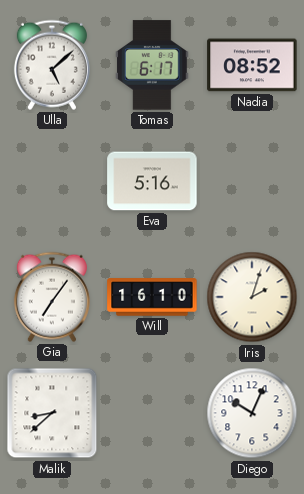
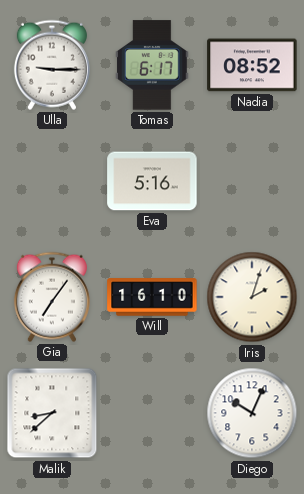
Ulla: 5:08 -> 9:15
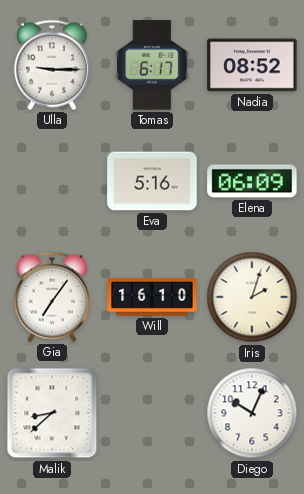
Elena: none -> 06:09
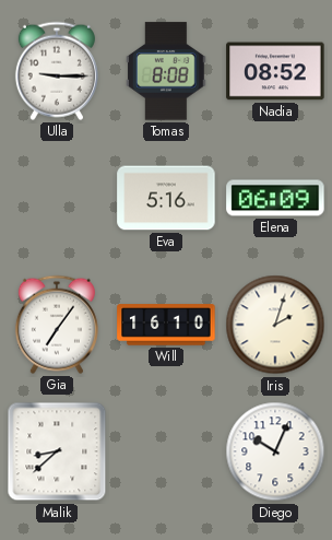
Tomas: 6:17 -> 8:08
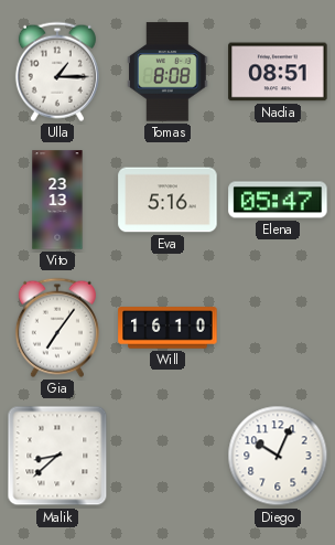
Ulla: 9:15 -> 1:15
Nadia: 08:52 -> 08:51
Vito: none -> 23:13
Elena: 06:09 -> 05:47
Iris: 2:03 -> none
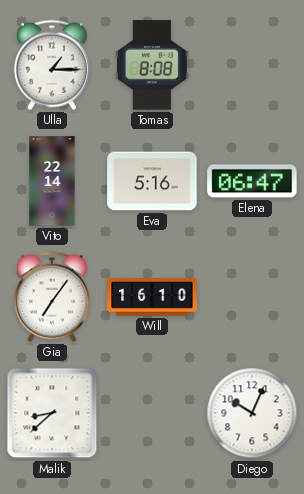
Nadia: 08:51 -> none
Vito: 23:13 -> 22:14
Elena: 05:47 -> 06:47
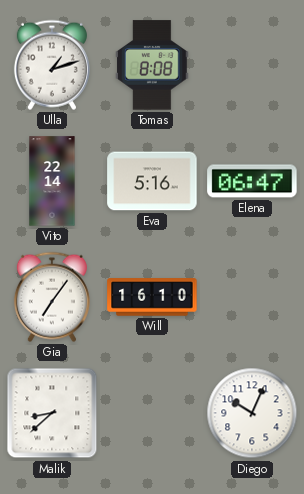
Ulla: 1:15 -> 1:12
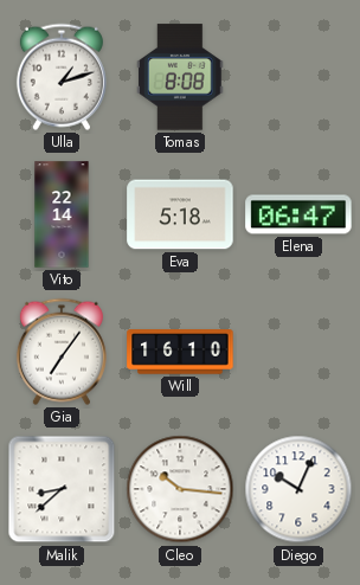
Eva: 5:16 -> 5:18
Cleo: none -> 10:16
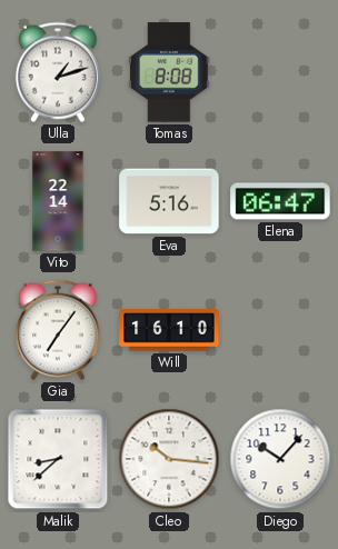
Eva: 5:18 -> 5:16
Diego: 10:04 -> 10:07
